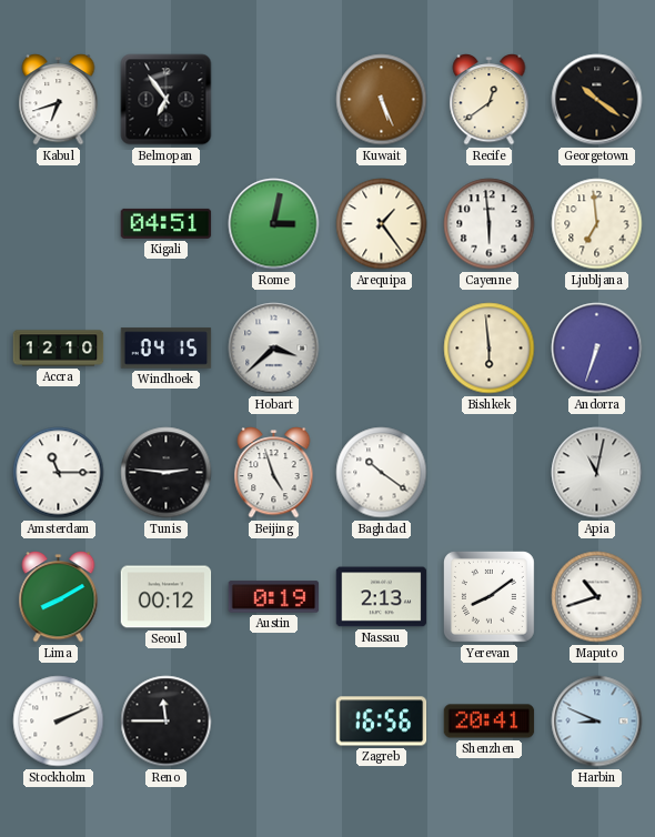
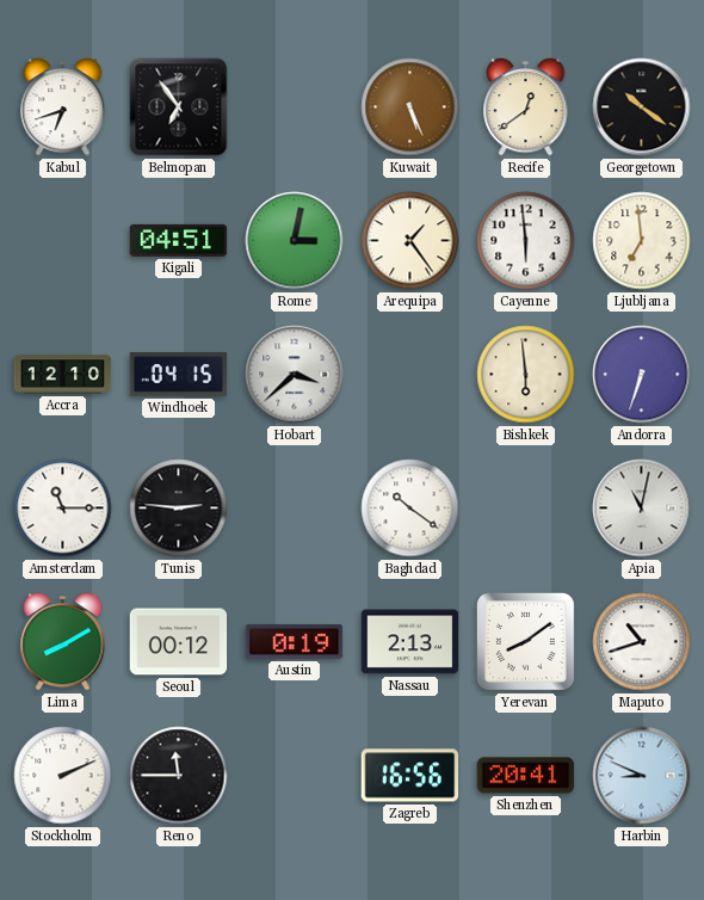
Beijing: 4:57 -> none
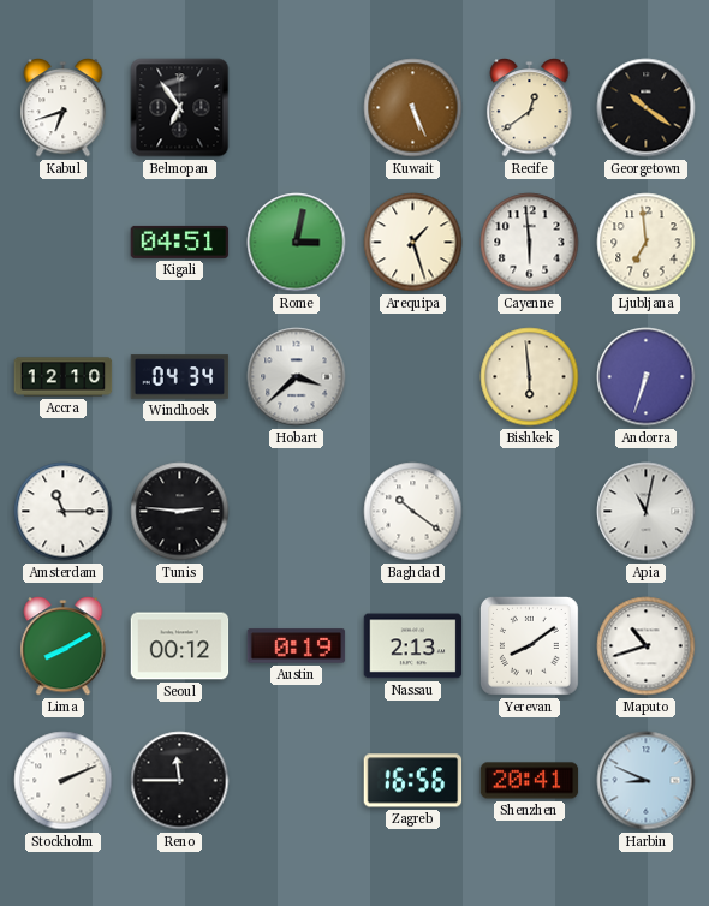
Arequipa: 1:24 -> 1:27
Windhoek: 04:15 -> 04:34
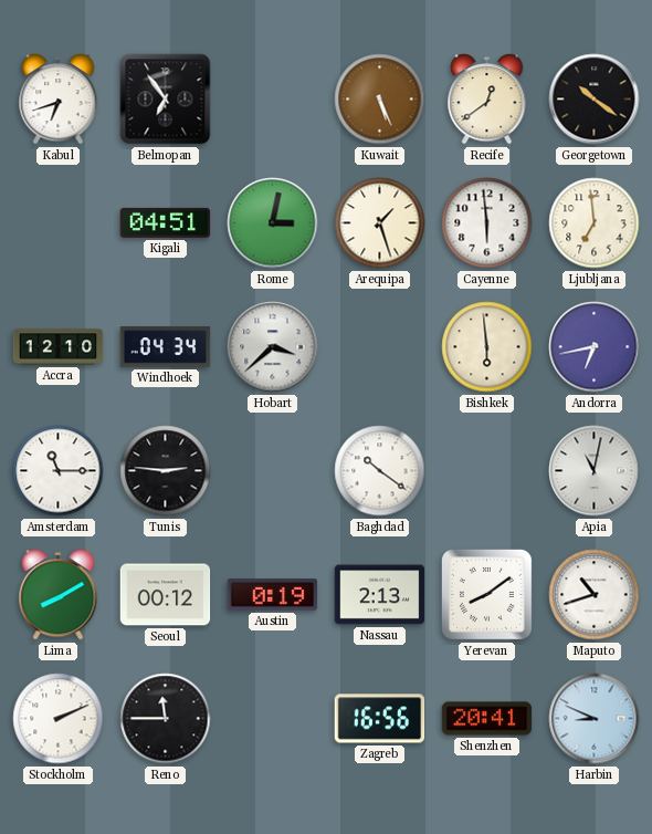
Andorra: 6:33 -> 6:43
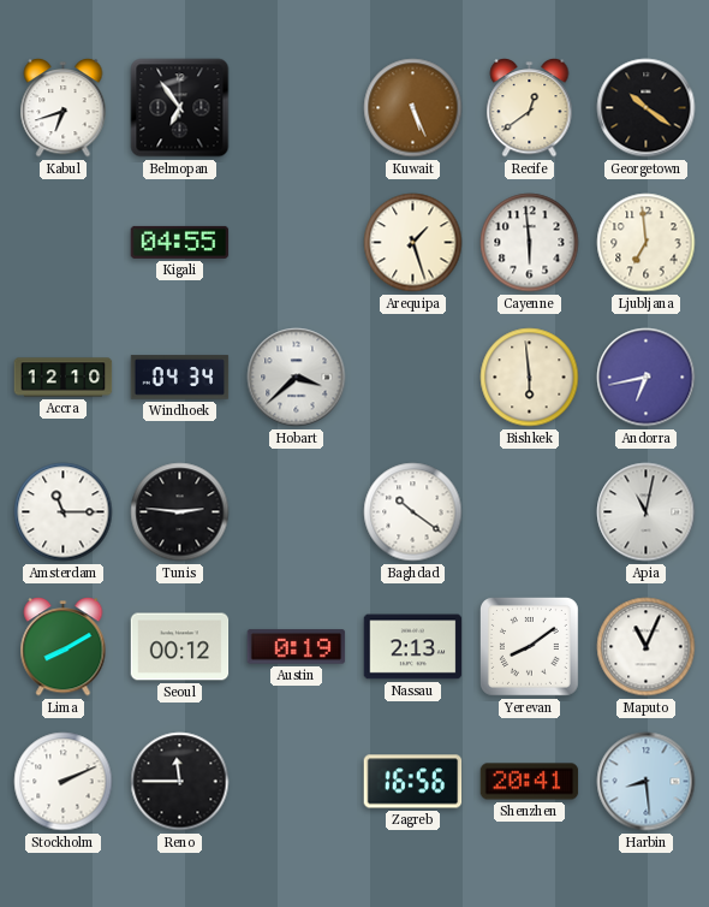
Kigali: 04:51 -> 04:55
Rome: 3:02 -> none
Maputo: 10:42 -> 11:04
Harbin: 8:49 -> 8:29
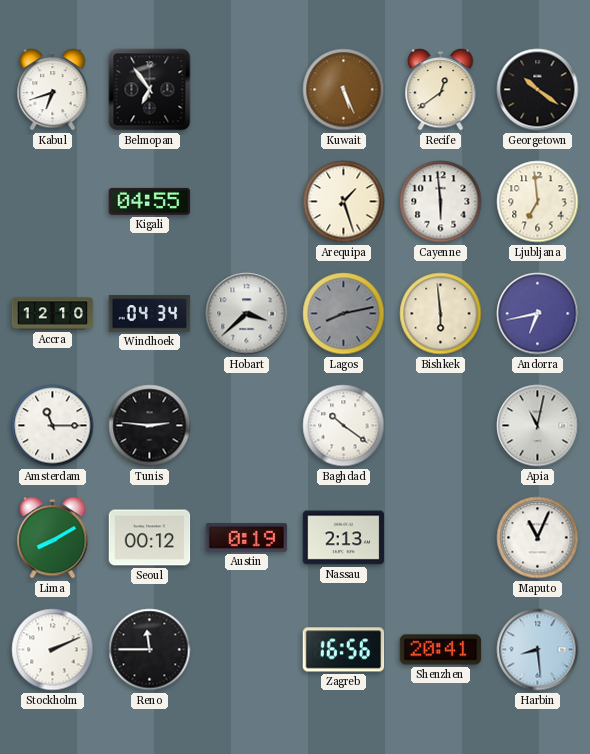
Lagos: none -> 8:13
Yerevan: 8:09 -> none
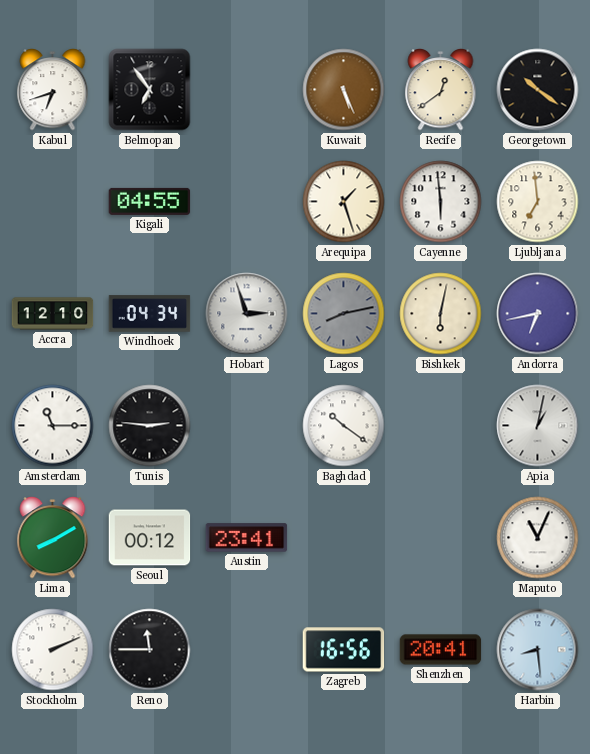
Hobart: 3:38 -> 2:57
Bishkek: 5:59 -> 6:02
Apia: 11:02 -> 1:02
Austin: 0:19 -> 23:41
Nassau: 2:13 -> none
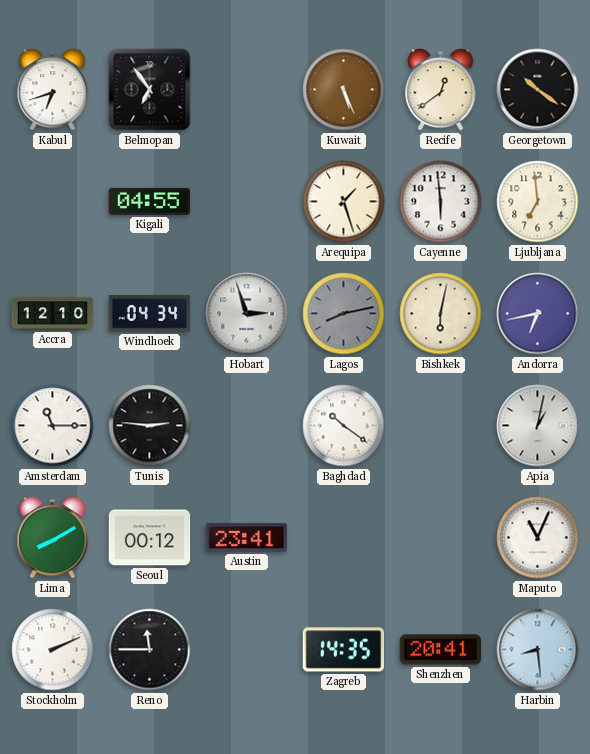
Zagreb: 16:56 -> 14:35
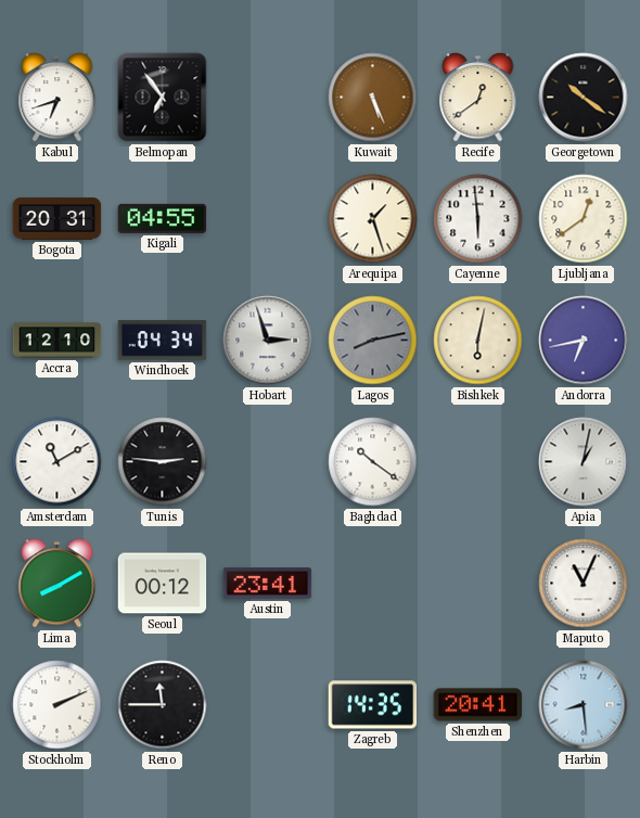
Bogota: none -> 20:31
Ljubljana: 6:59 -> 12:39
Amsterdam: 11:15 -> 11:10
